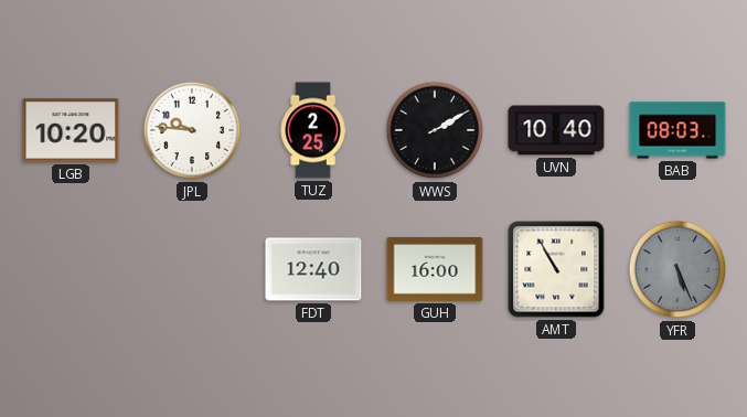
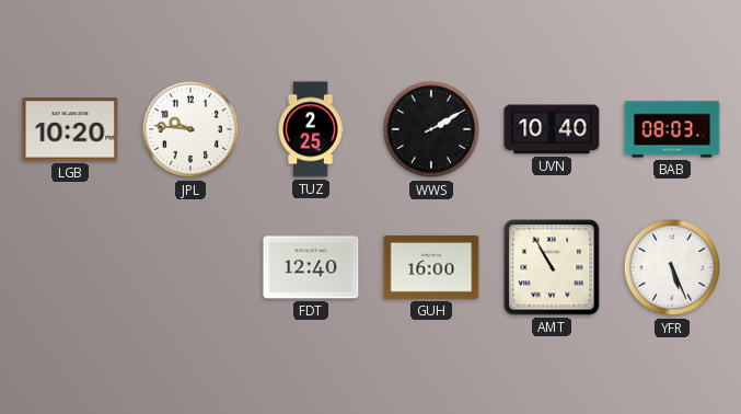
YFR dial: grey -> white
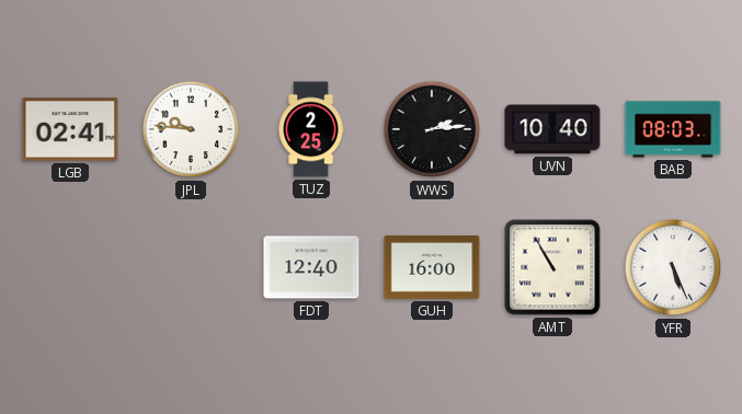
LGB: 10:20 -> 02:41
WWS: 2:10 -> 2:14
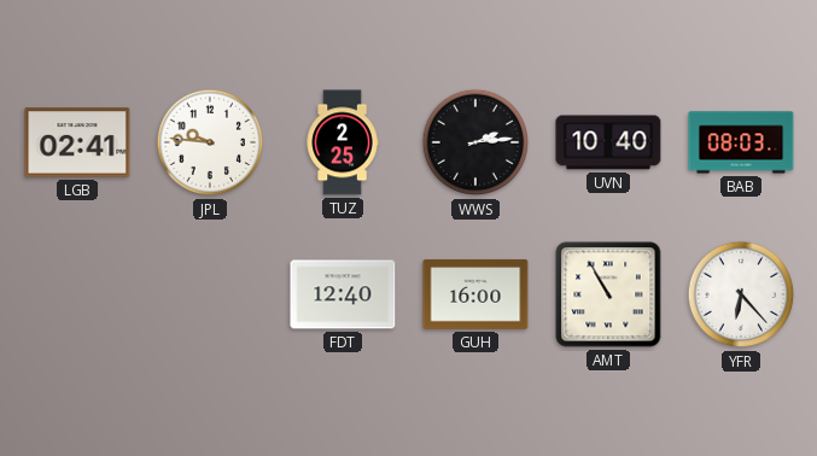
YFR: 5:26 -> 6:23
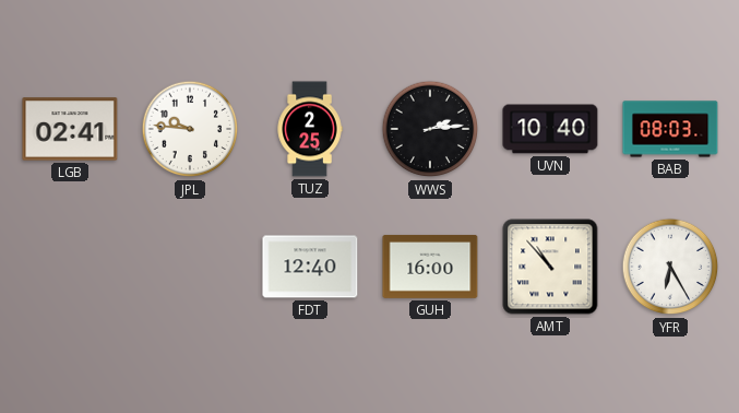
AMT: 10:55 -> 10:53
YFR: 6:23 -> 6:25
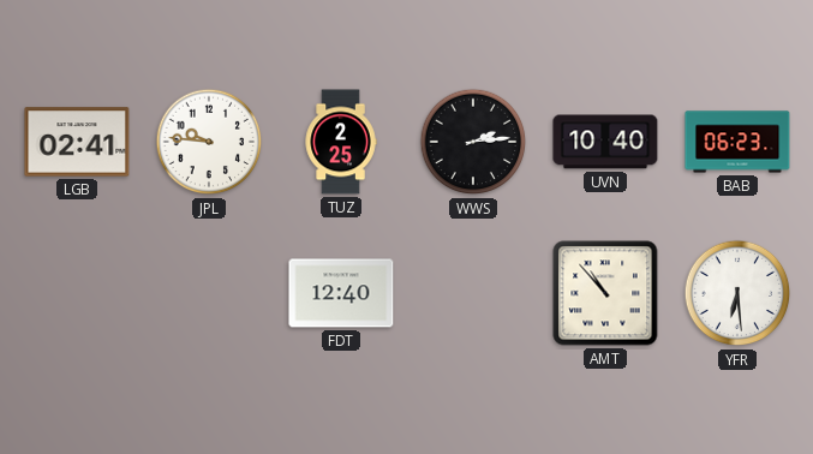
BAB: 08:03 -> 06:23
GUH: 16:00 -> none
YFR: 6:25 -> 6:29
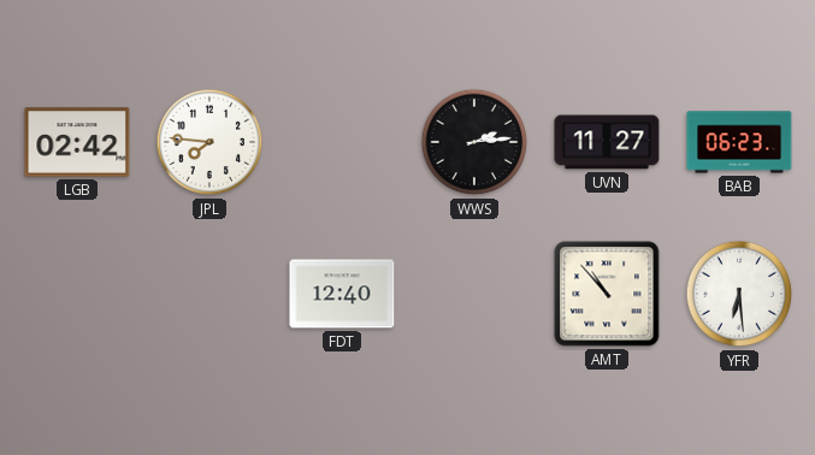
LGB: 02:41 -> 02:42
JPL: 9:46 -> 7:46
TUZ: 2:25 -> none
UVN: 10:40 -> 11:27
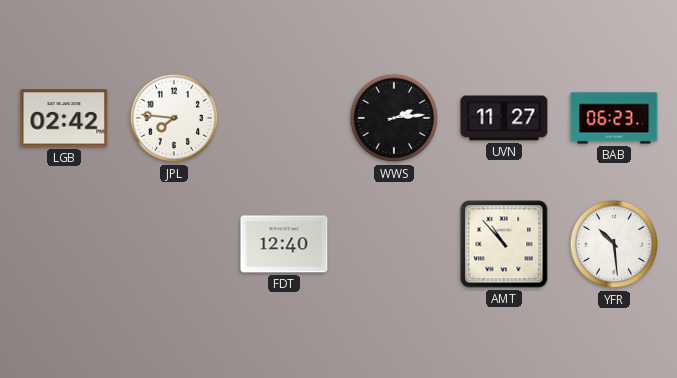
YFR: 6:29 -> 10:29
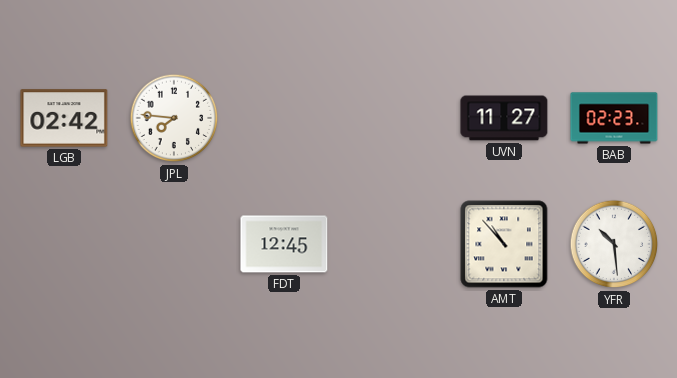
WWS: 2:14 -> none
BAB: 06:23 -> 02:23
FDT: 12:40 -> 12:45
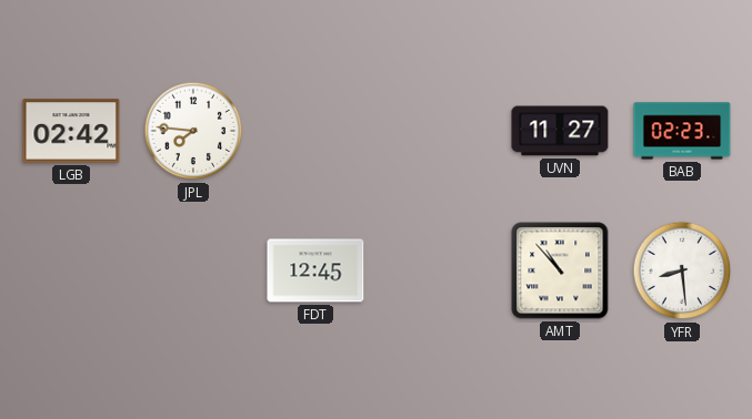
YFR: 10:29 -> 8:29
